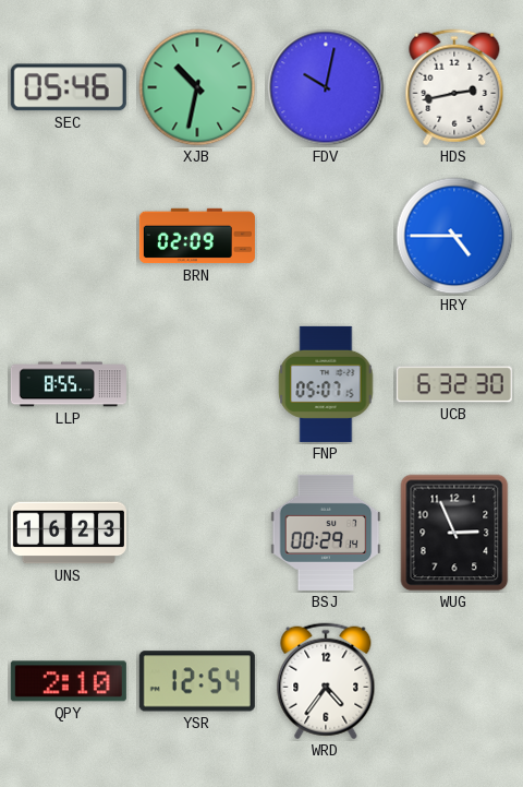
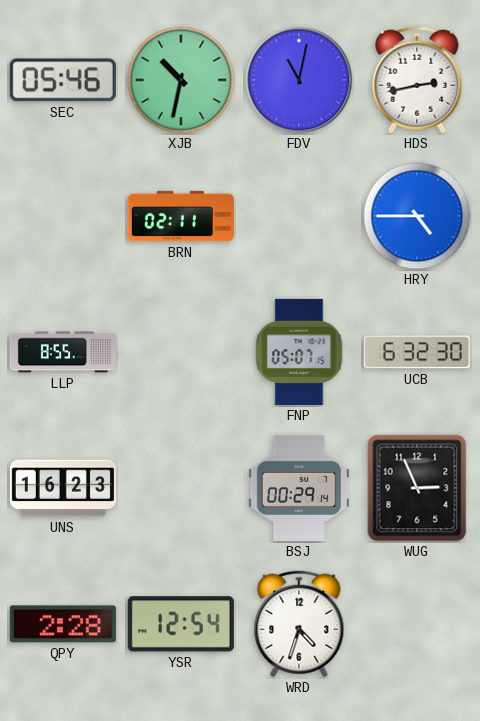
FDV: 10:02 -> 11:02
BRN: 02:09 -> 02:11
QPY: 2:10 -> 2:28
WRD: 4:36 -> 4:33
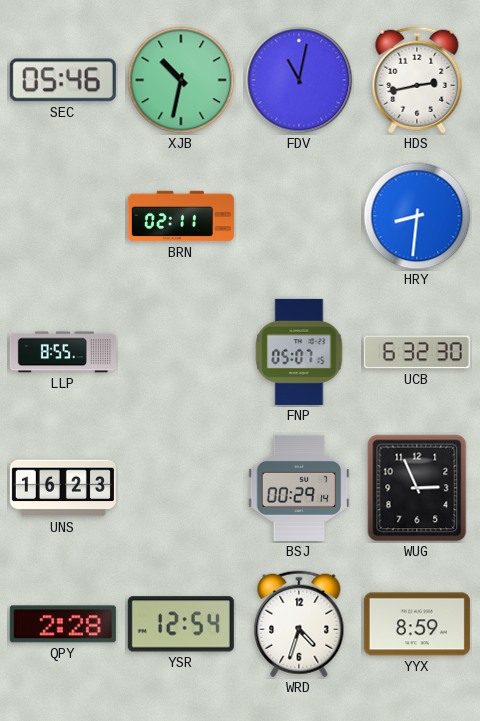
HRY: 4:45 -> 8:31
YYX: none -> 8:59
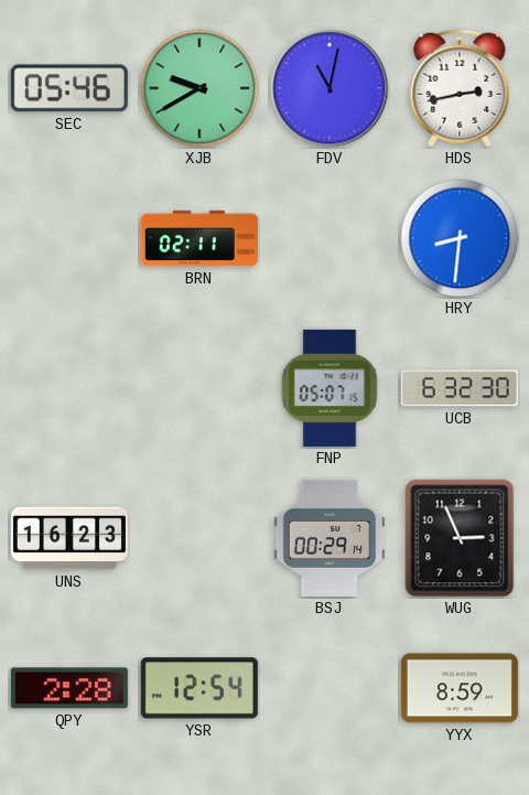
XJB: 10:32 -> 9:40
LLP: 8:55 -> none
WRD: 4:33 -> none
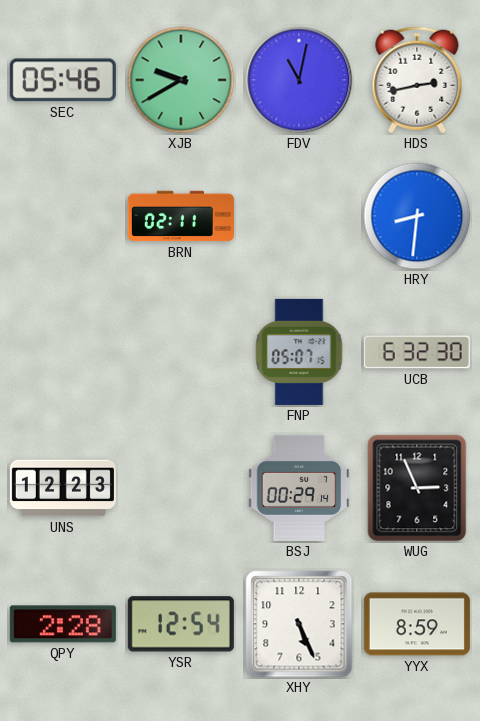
UNS: 16:23 -> 12:23
XHY: none -> 5:26
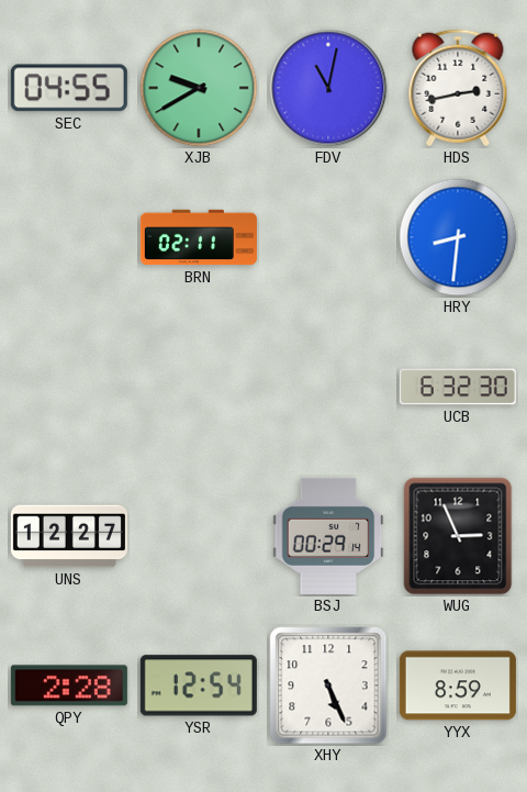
SEC: 05:46 -> 04:55
FNP: 05:07 -> none
UNS: 12:23 -> 12:27
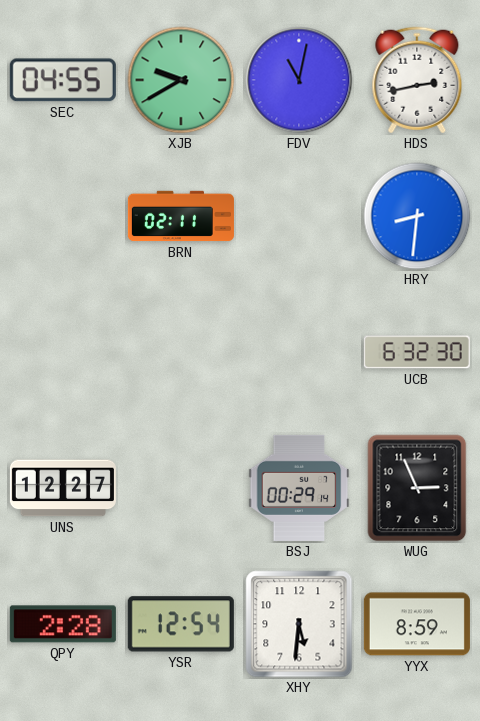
XHY: 5:26 -> 5:31
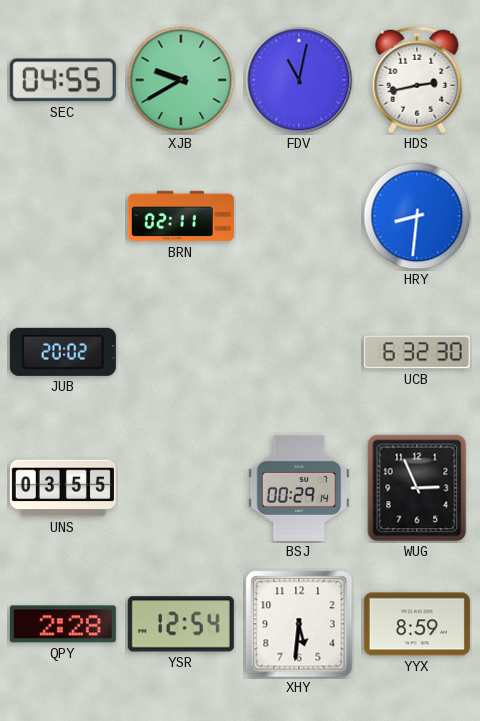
JUB: none -> 20:02
UNS: 12:27 -> 03:55
